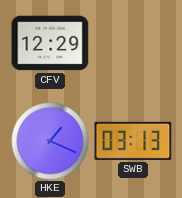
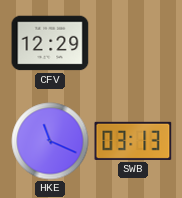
HKE: 1:19 -> 11:19
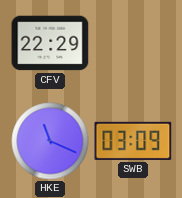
CFV: 12:29 -> 22:29
SWB: 03:13 -> 03:09
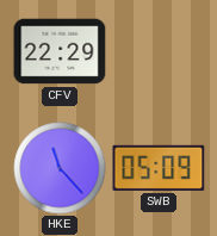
HKE: 11:19 -> 11:23
SWB: 03:09 -> 05:09
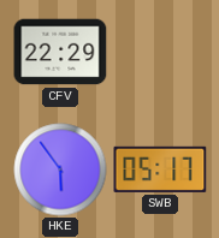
HKE: 11:23 -> 5:54
SWB: 05:09 -> 05:17
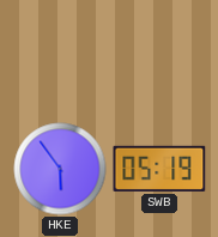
CFV: 22:29 -> none
SWB: 05:17 -> 05:19
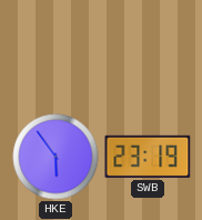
SWB: 05:19 -> 23:19
